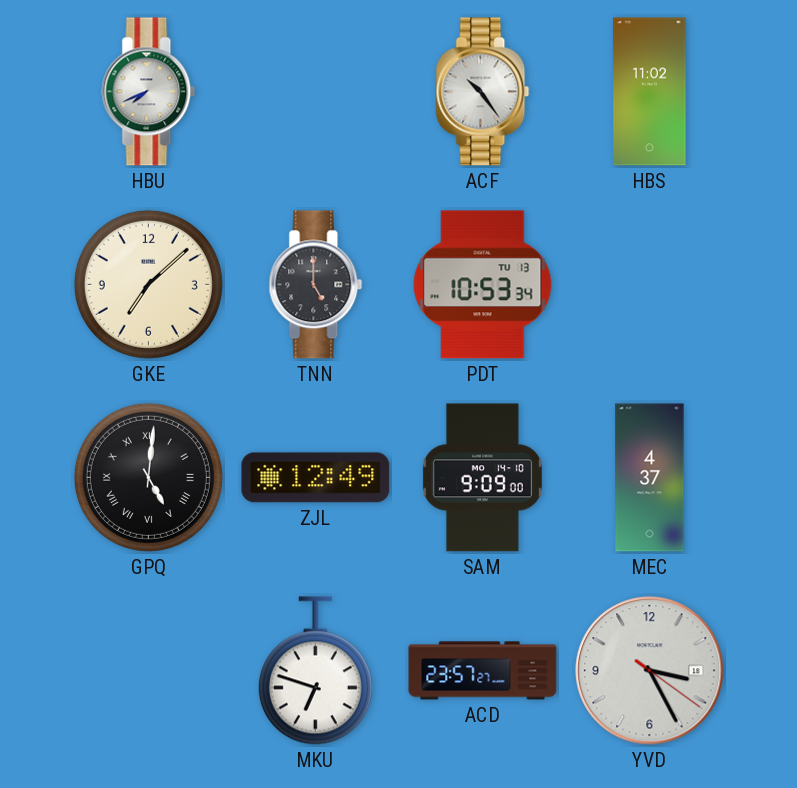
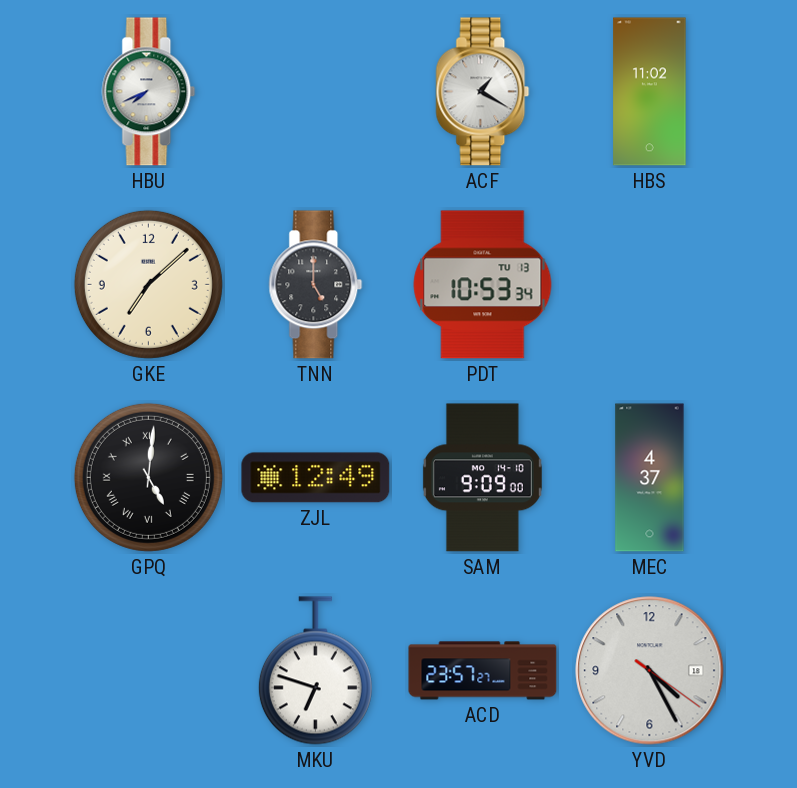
ACF: 10:24 -> 1:20
YVD: 3:25 -> 4:25
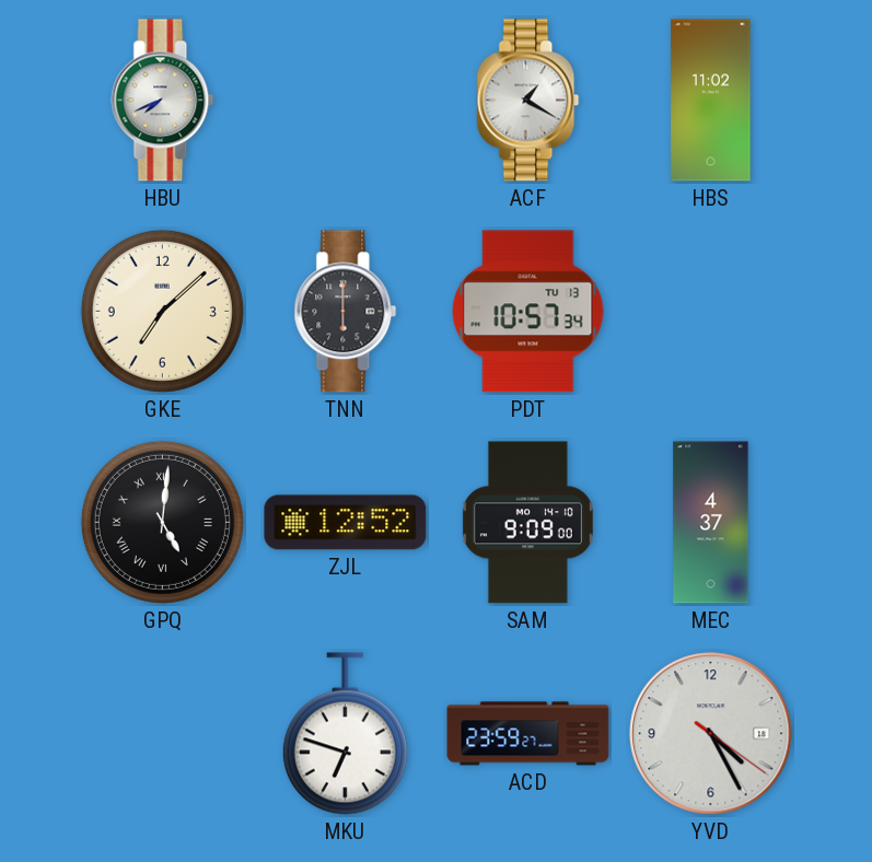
TNN: 5:00 -> 6:00
PDT: 10:53 -> 10:57
ZJL: 12:49 -> 12:52
ACD: 23:57 -> 23:59
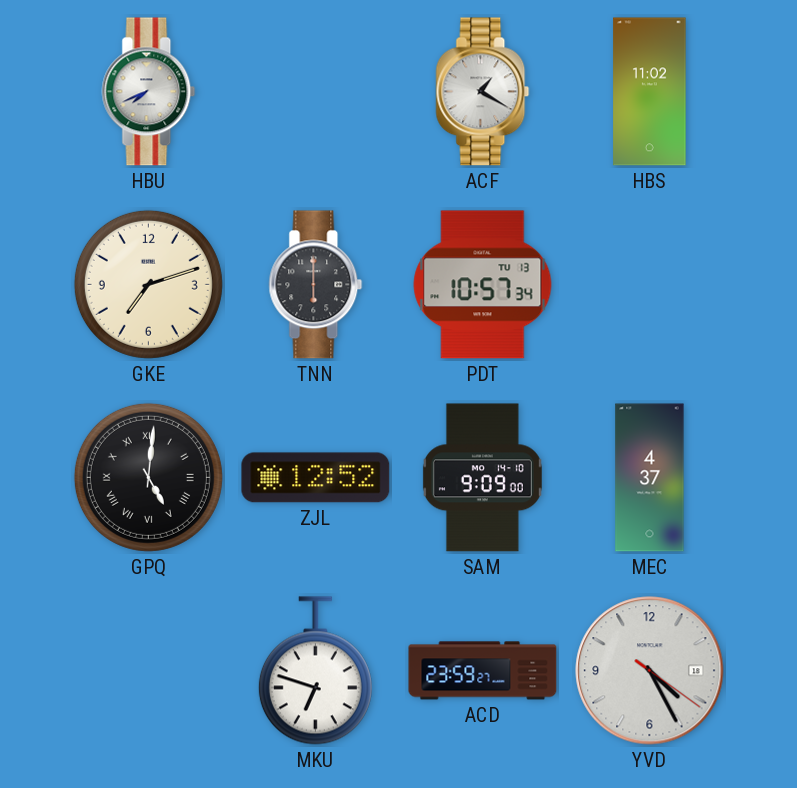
GKE: 7:08 -> 7:12
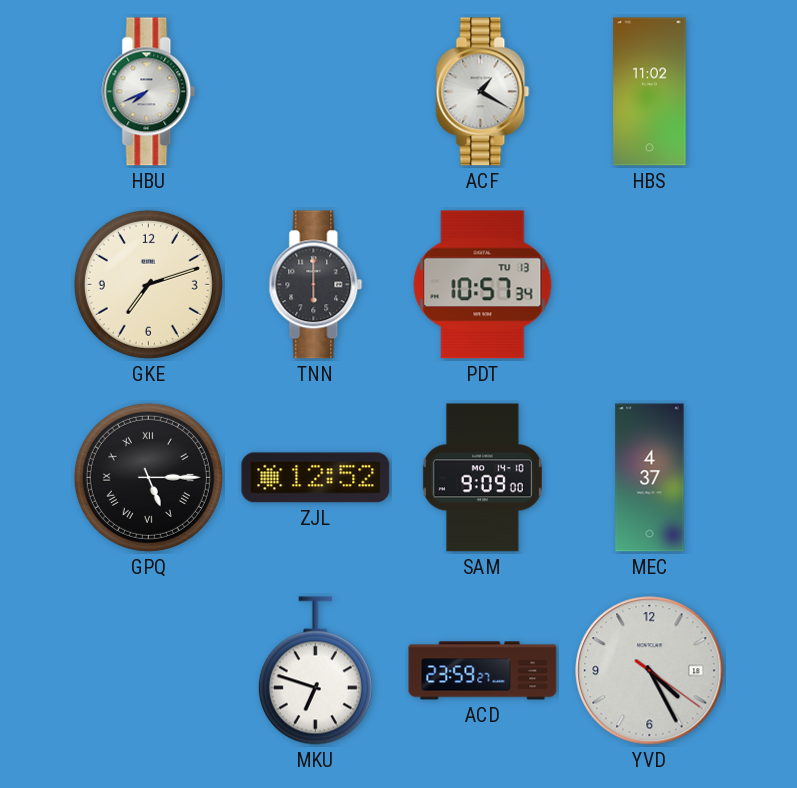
GPQ: 5:01 -> 5:15
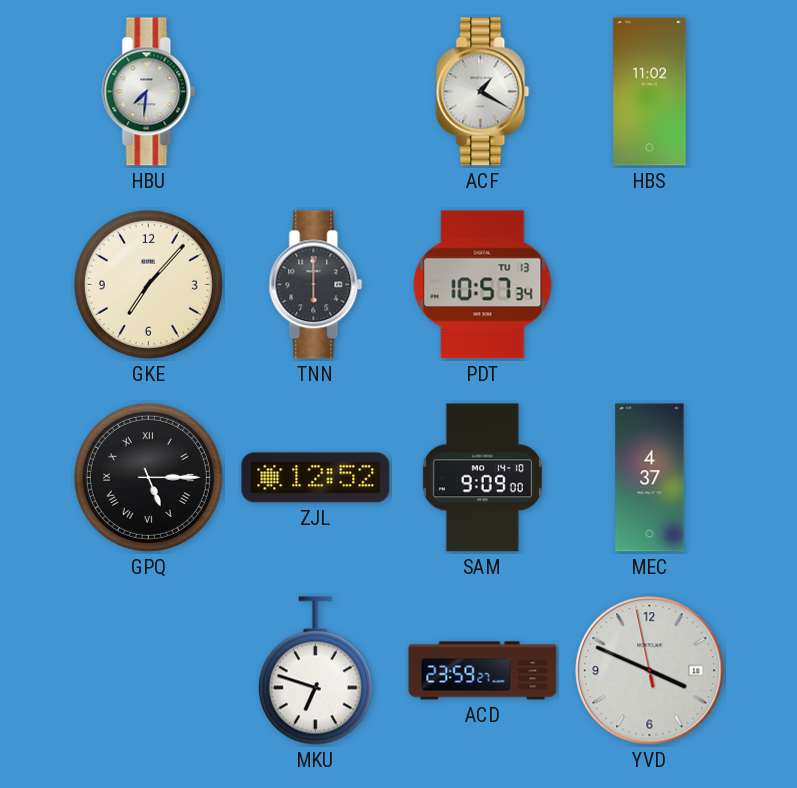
HBU: 7:41 -> 7:31
GKE: 7:12 -> 7:07
YVD: 4:25 -> 3:48
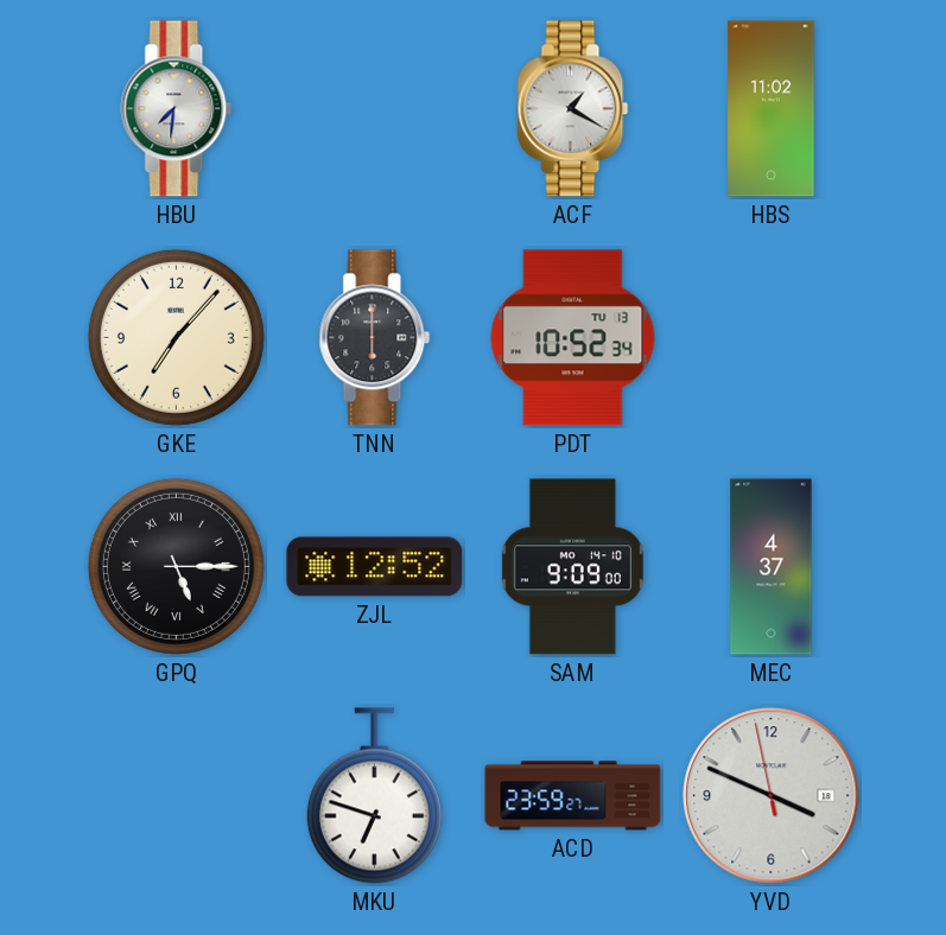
PDT: 10:57 -> 10:52
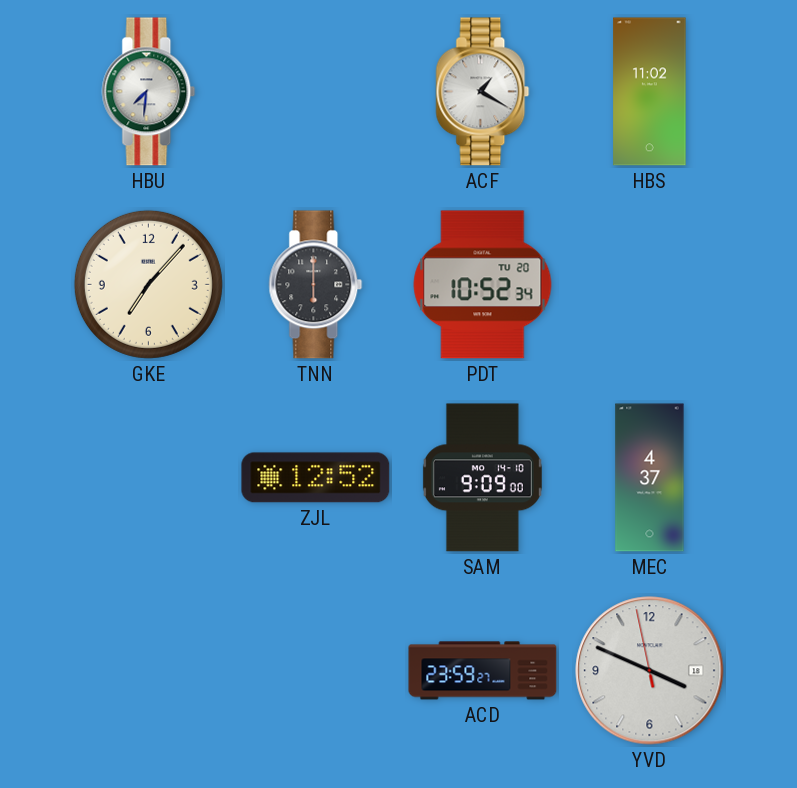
PDT date: TU 13 -> TU 20
GPQ: 5:15 -> none
MKU: 6:48 -> none
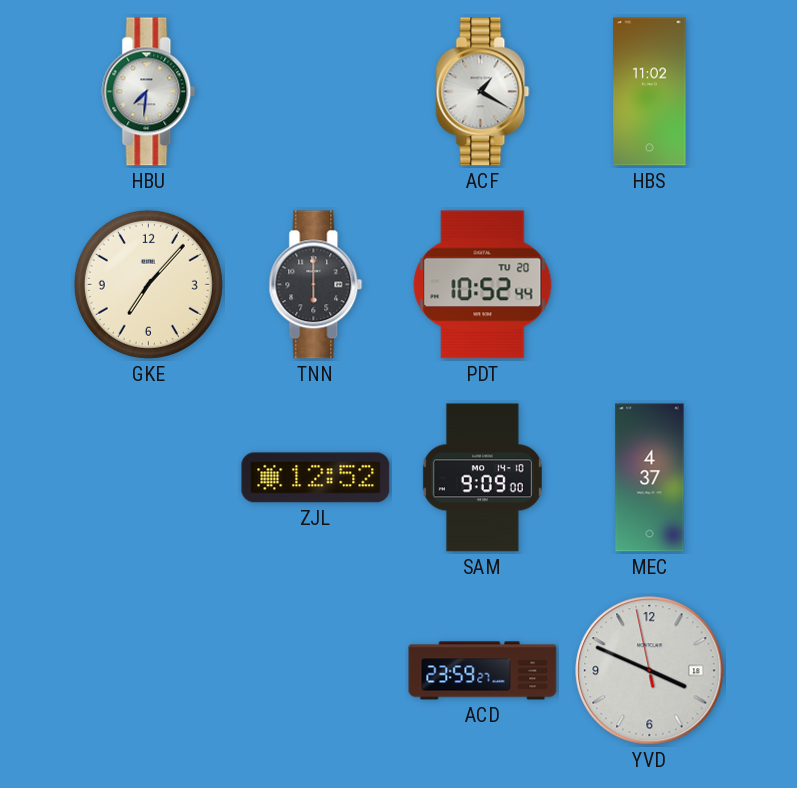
PDT: 10:52:34 -> 10:52:44
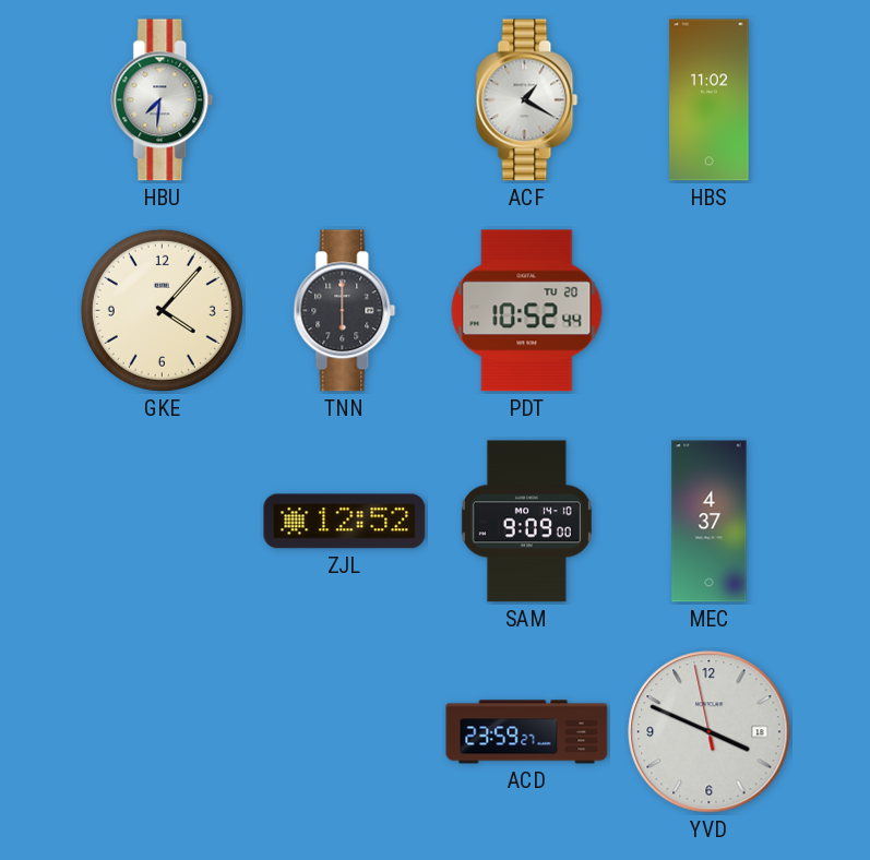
GKE: 7:07 -> 4:07
